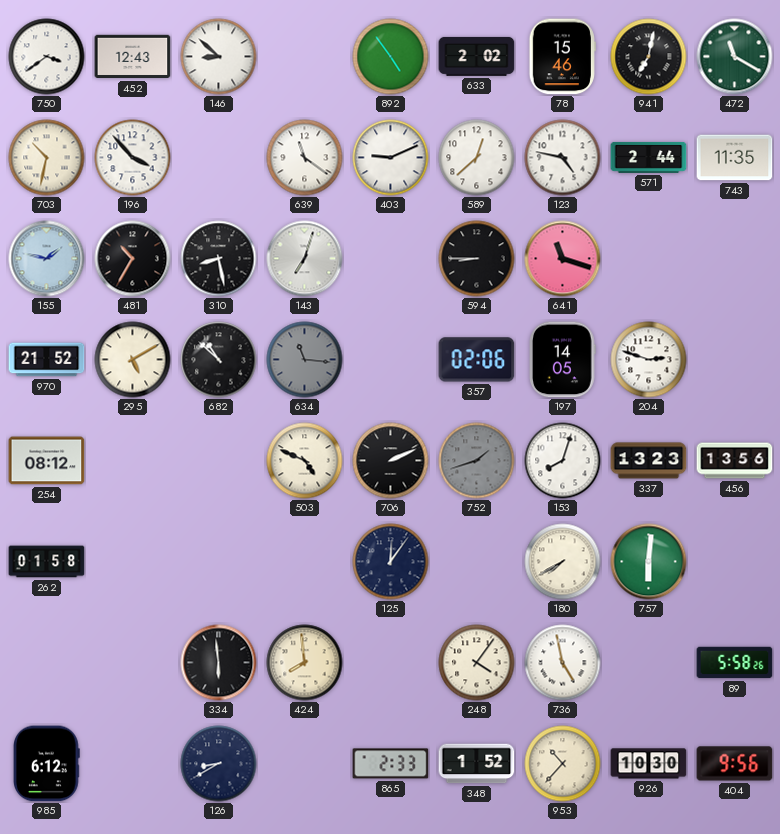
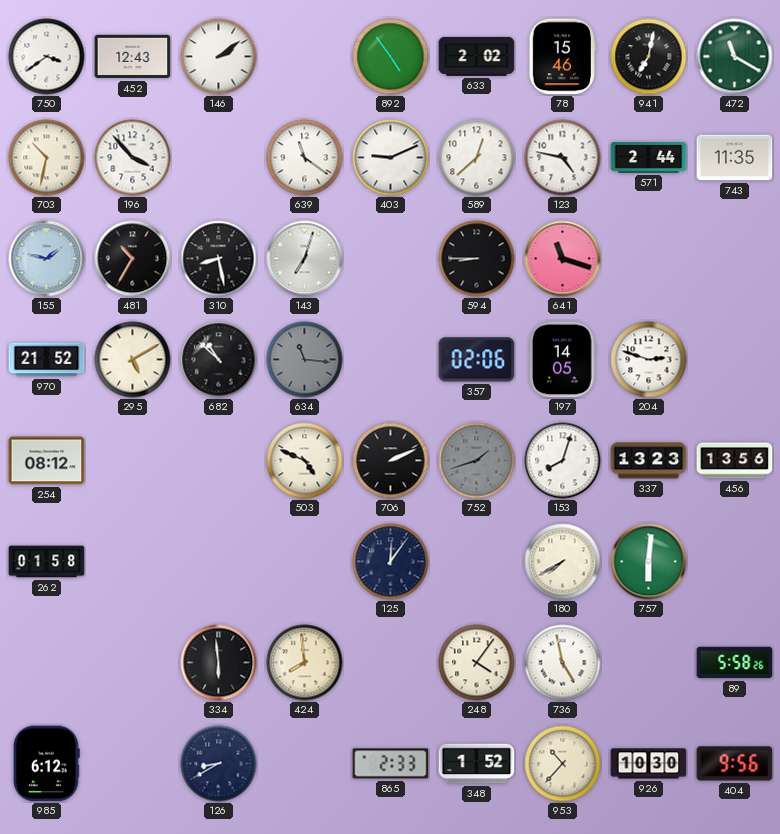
146: 8:52 -> 2:09
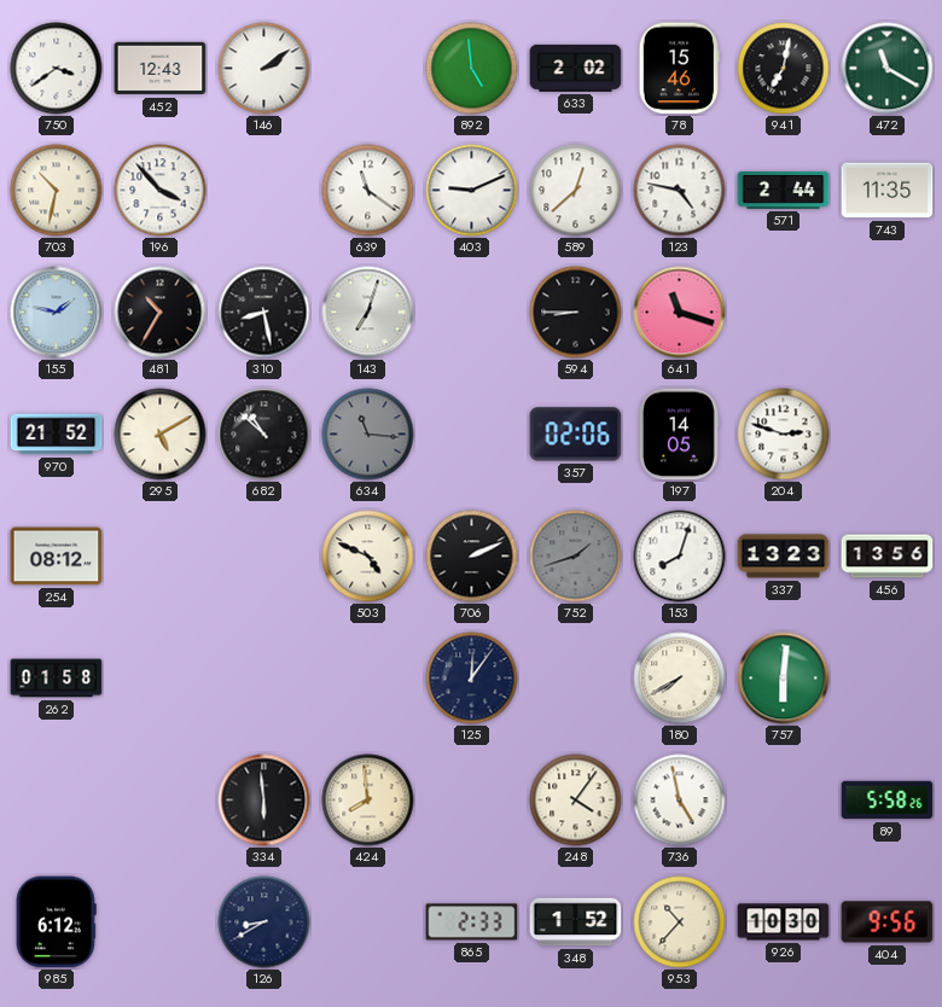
892: 4:54 -> 4:59
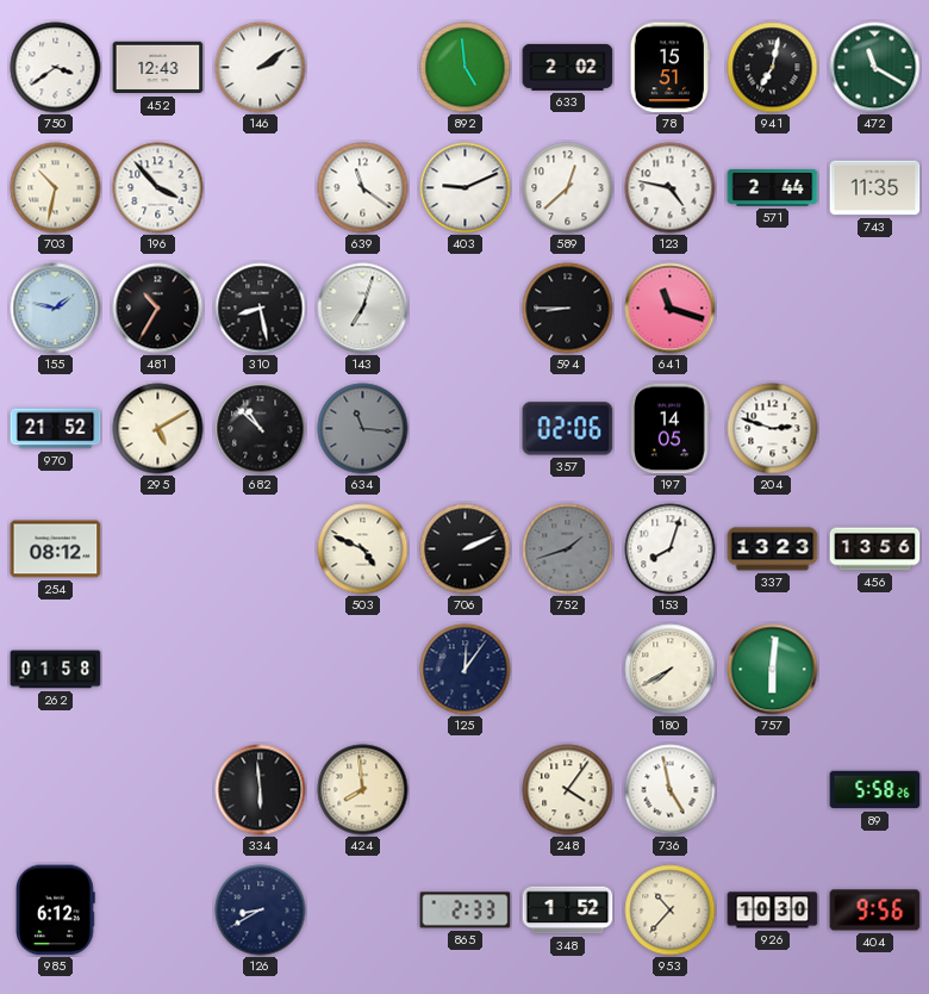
78: 15:46 -> 15:51
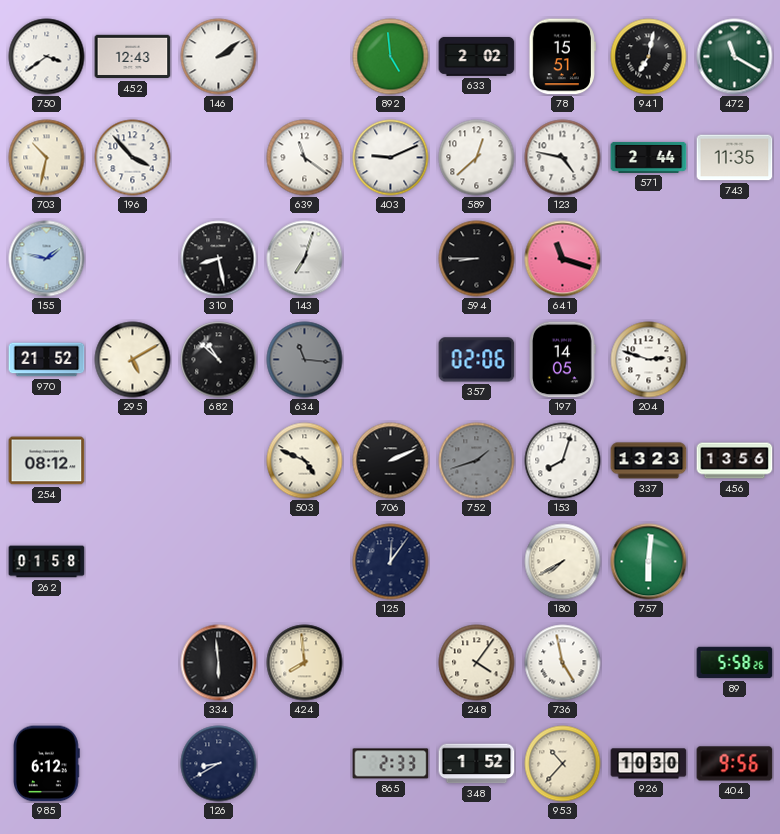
481: 10:35 -> none
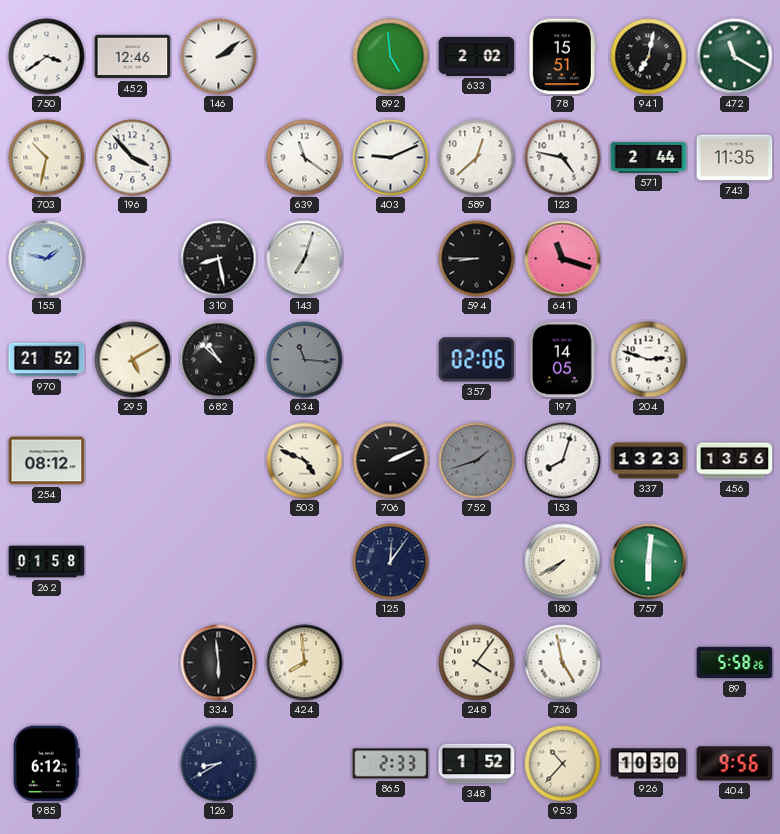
452: 12:43 -> 12:46
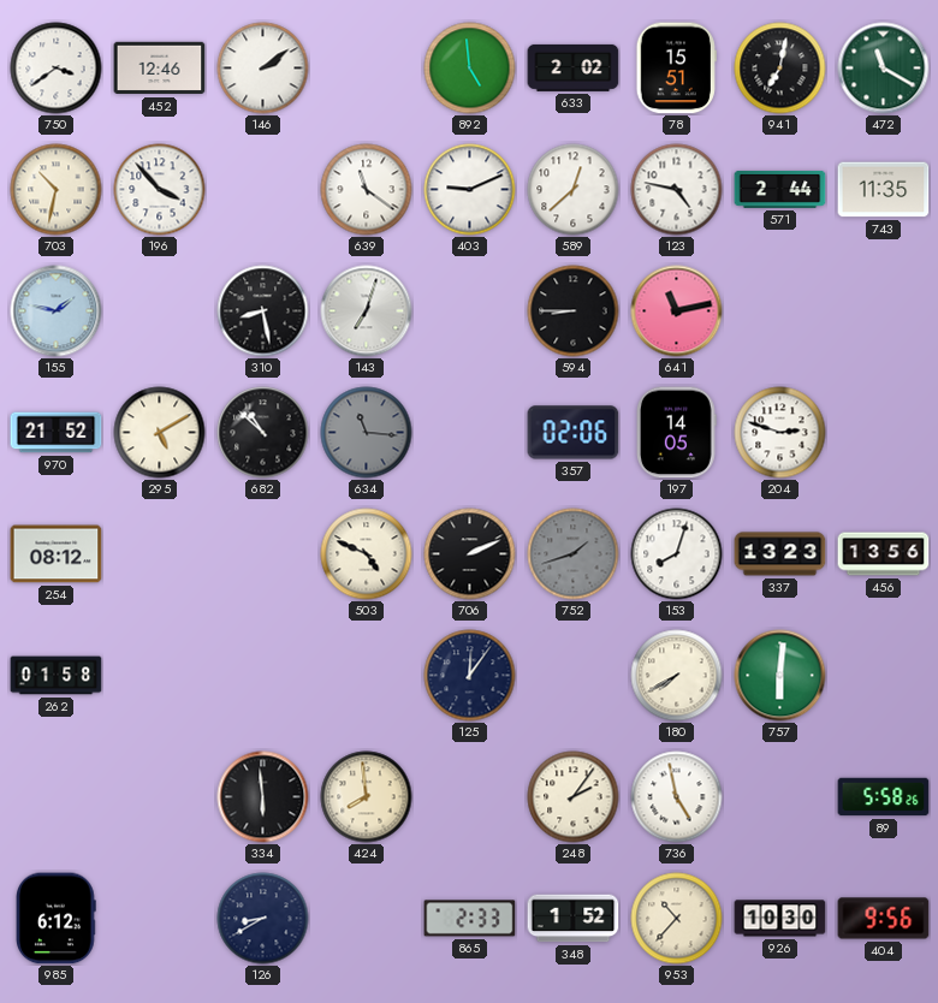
641: 11:18 -> 11:13
248: 4:06 -> 2:06
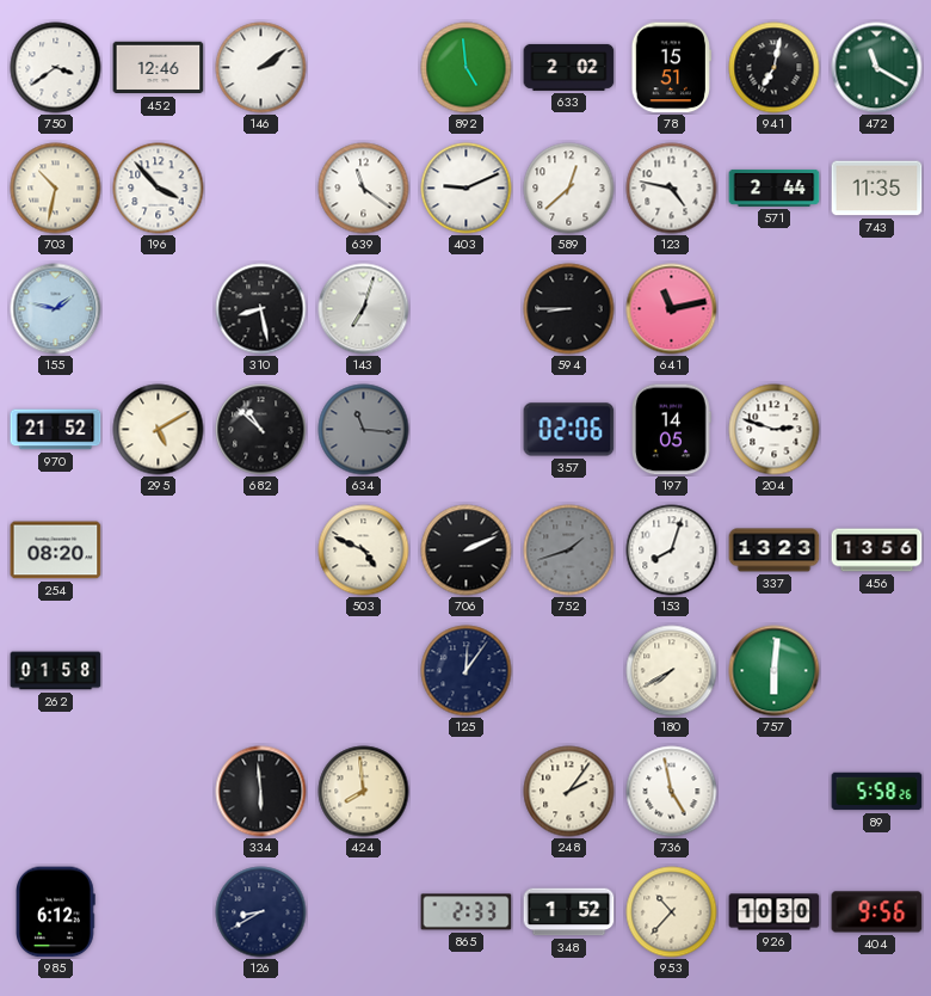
254: 08:12 -> 08:20
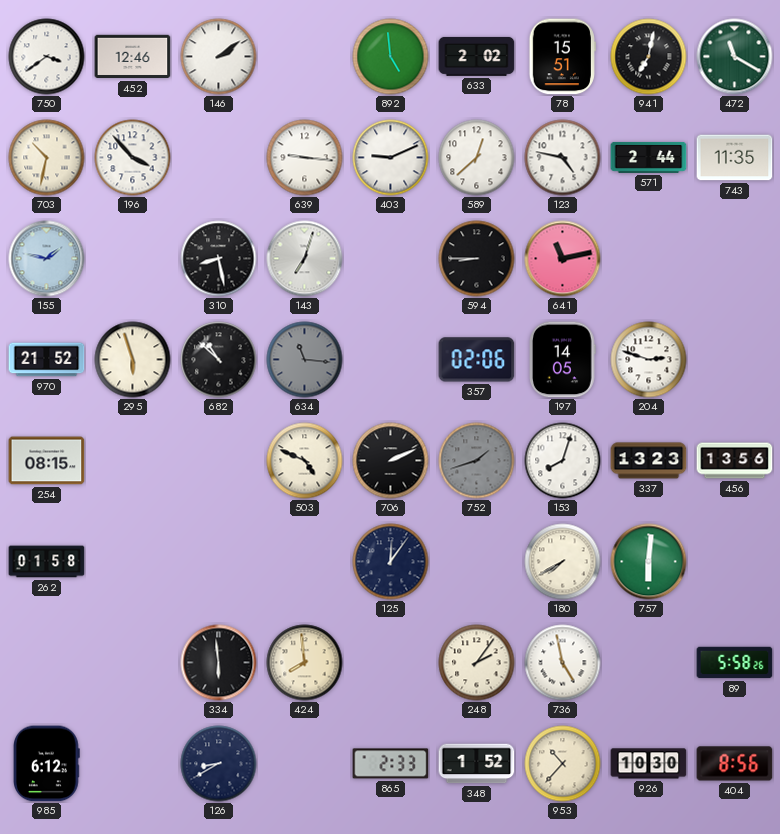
639: 11:21 -> 9:16
295: 5:10 -> 5:57
254: 08:20 -> 08:15
404: 9:56 -> 8:56
